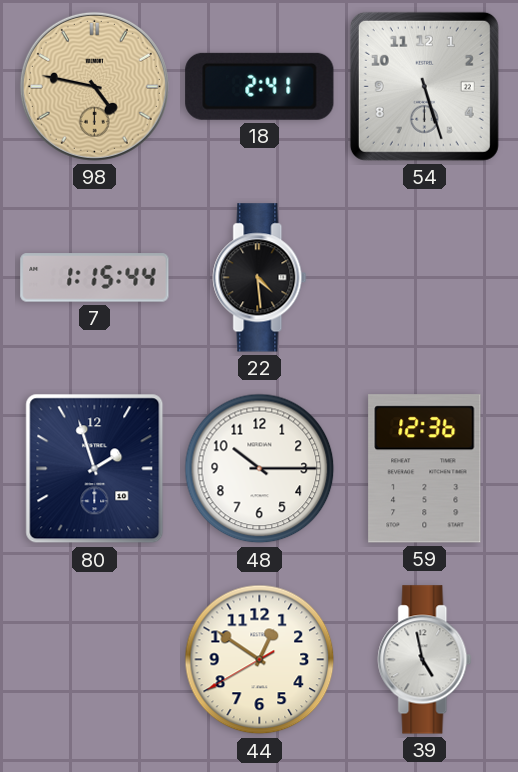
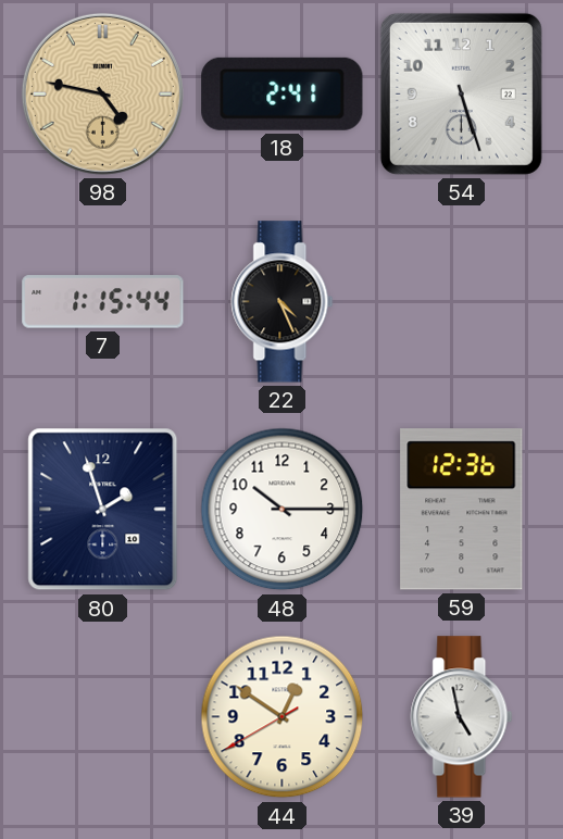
22: 4:29 -> 4:26
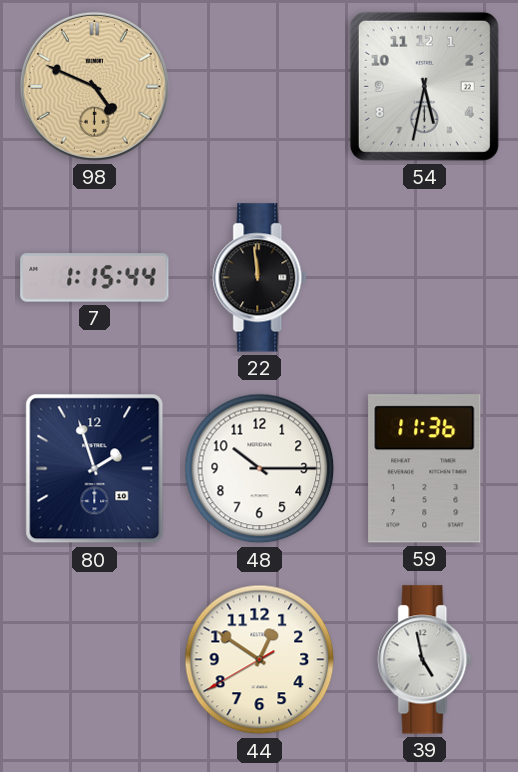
98: 4:47 -> 4:49
18: 2:41 -> none
54: 5:27 -> 5:32
22: 4:26 -> 11:59
59: 12:36 -> 11:36
